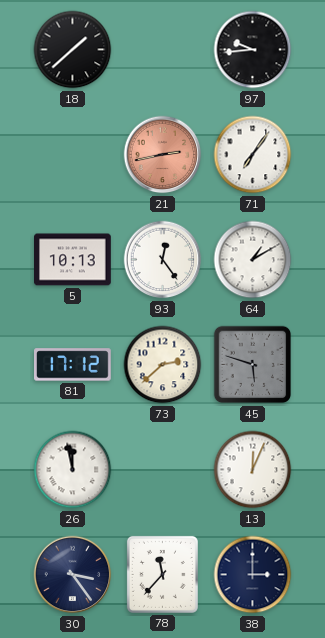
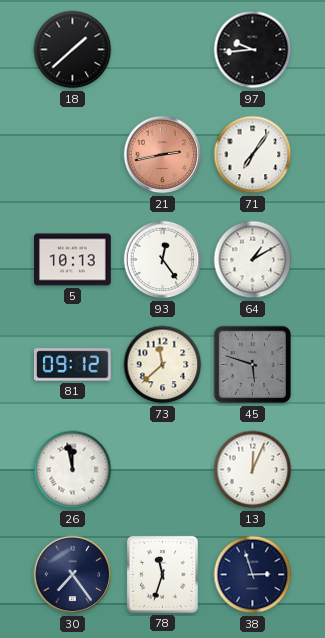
81: 17:12 -> 09:12
73: 2:38 -> 11:38
30: 3:24 -> 7:24
78: 11:37 -> 11:33
38: 3:00 -> 2:57
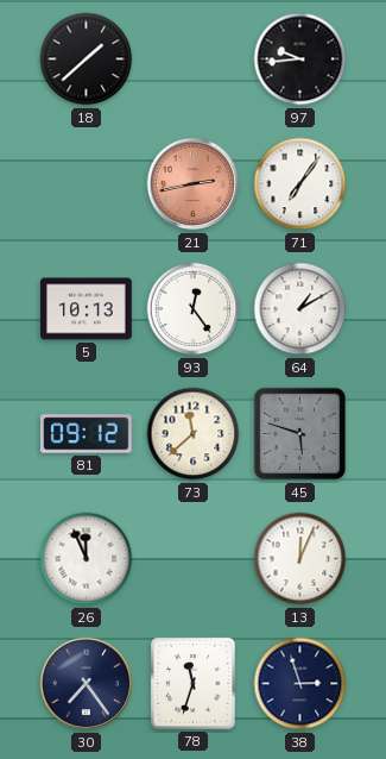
26: 11:58 -> 11:56
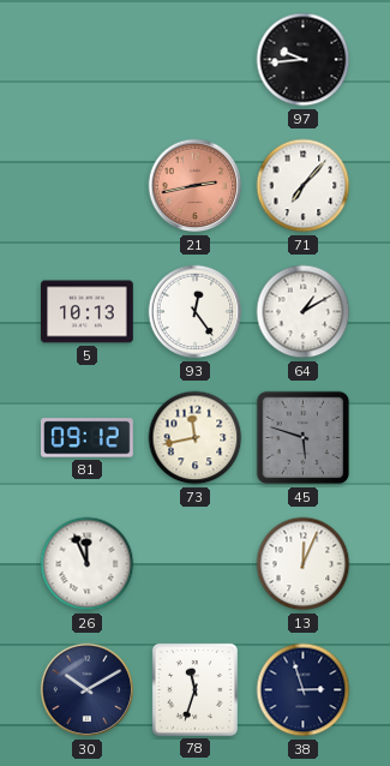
18: 1:38 -> none
71: 7:06 -> 7:07
73: 11:38 -> 11:43
30: 7:24 -> 10:10
